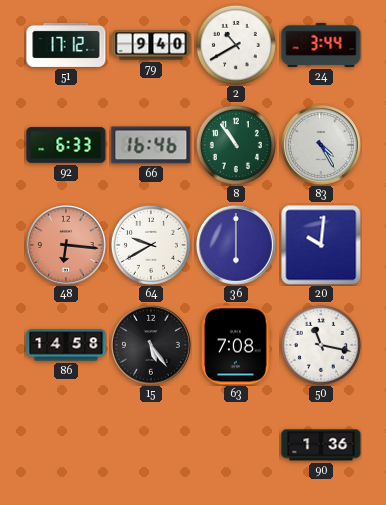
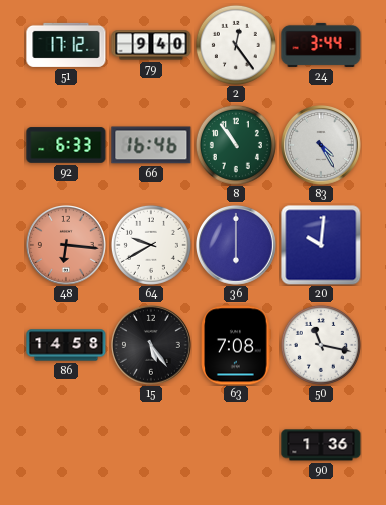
2: 10:40 -> 12:24
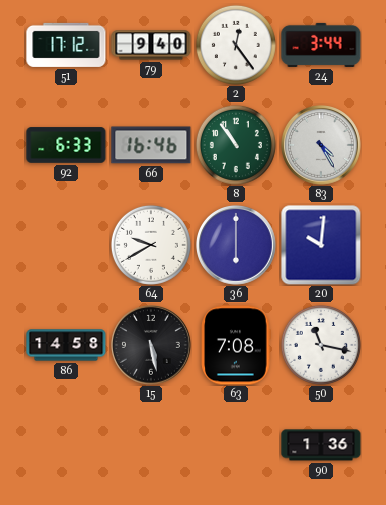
48: 6:16 -> none
15: 5:24 -> 5:28
